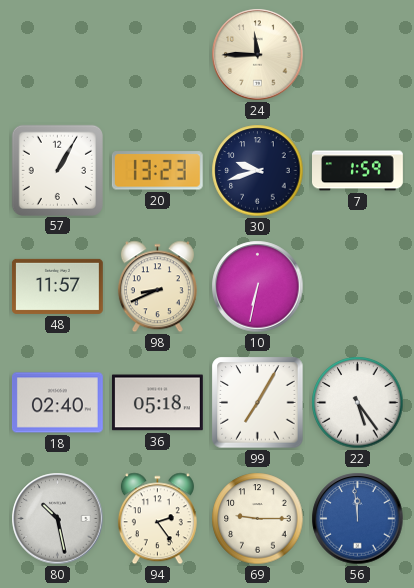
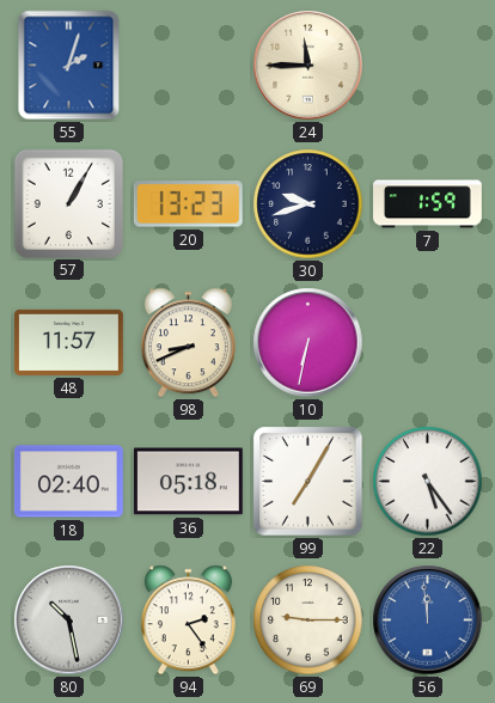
55: none -> 2:03
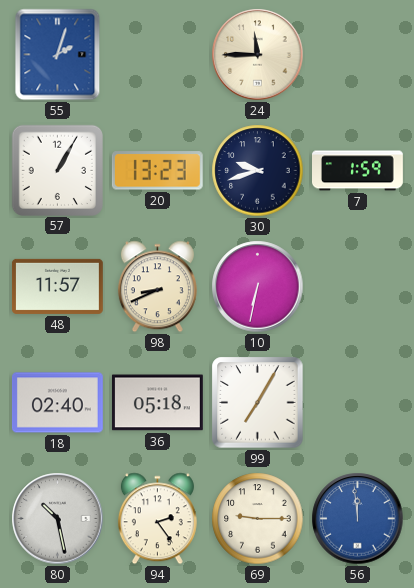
22: 5:24 -> none
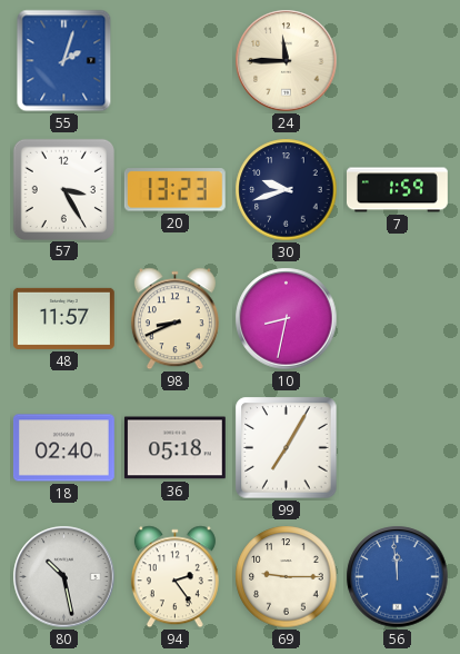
57: 1:05 -> 3:25
10: 6:32 -> 8:32
